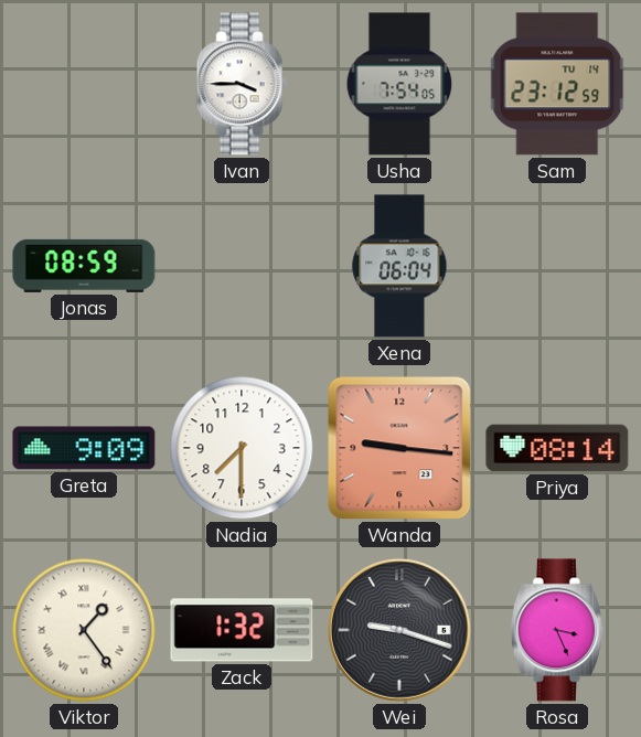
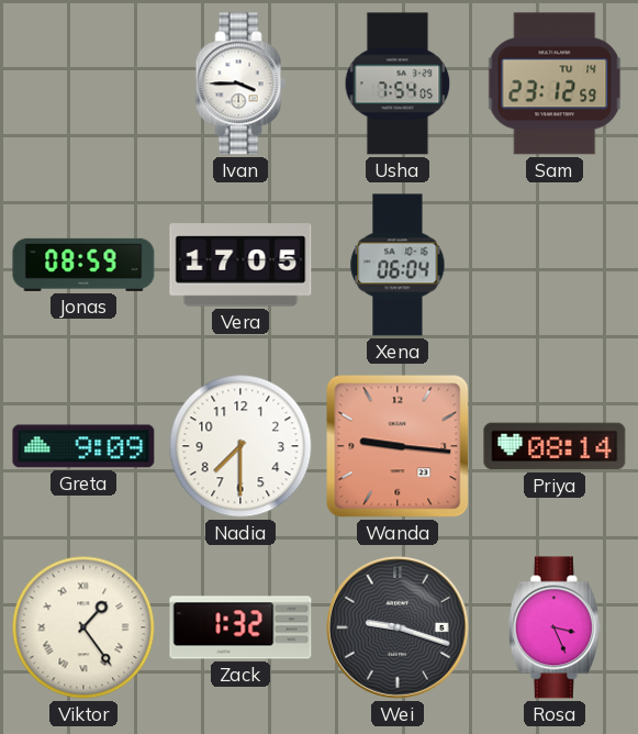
Vera: none -> 17:05
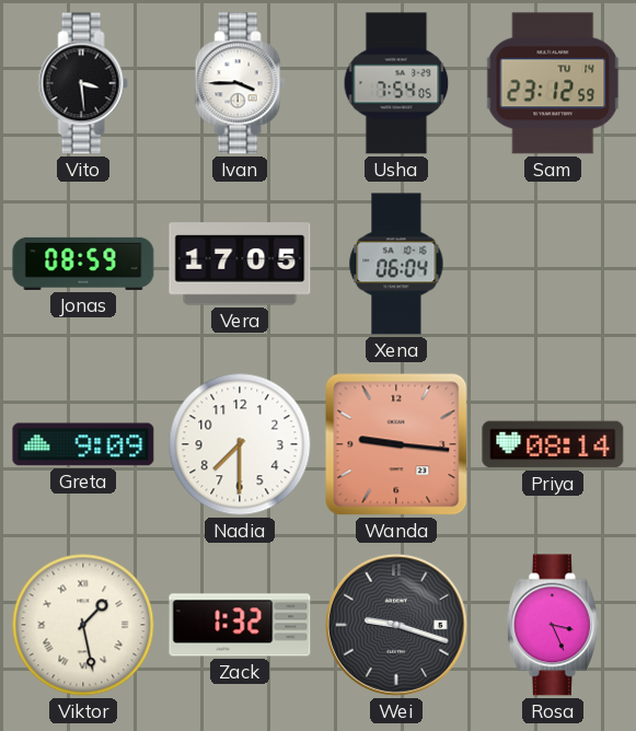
Vito: none -> 3:29
Viktor: 1:24 -> 1:28
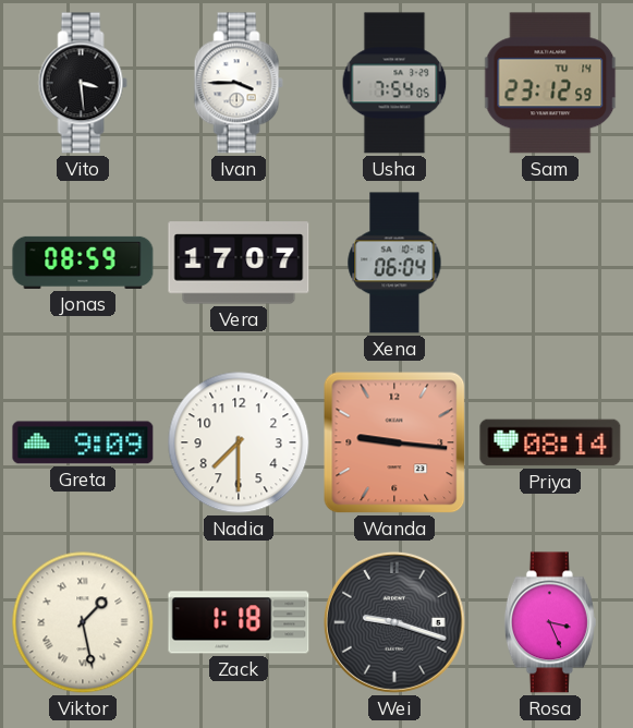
Vera: 17:05 -> 17:07
Zack: 1:32 -> 1:18
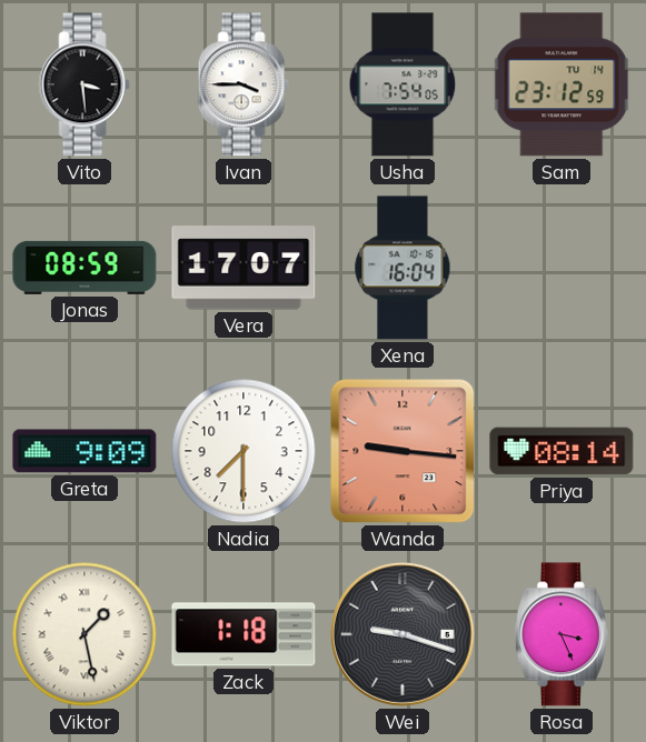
Xena: 06:04 -> 16:04
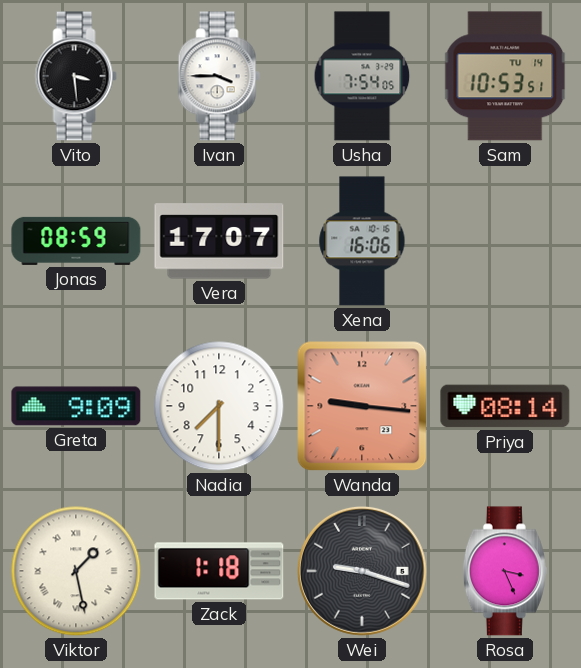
Sam: 23:12 -> 10:53
Xena: 16:04 -> 16:06
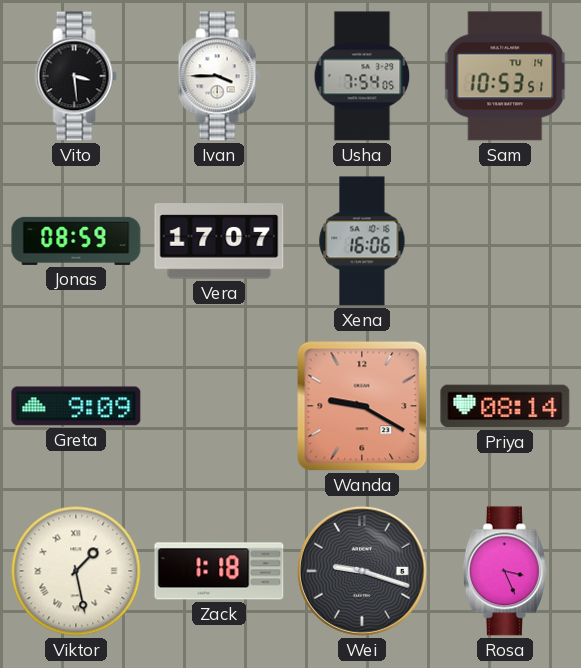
Nadia: 7:30 -> none
Wanda: 9:16 -> 9:20
